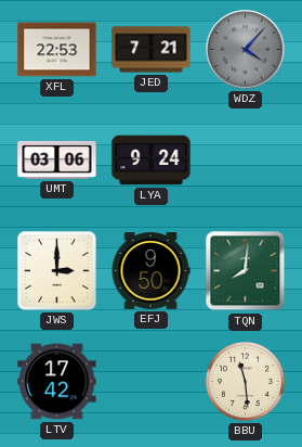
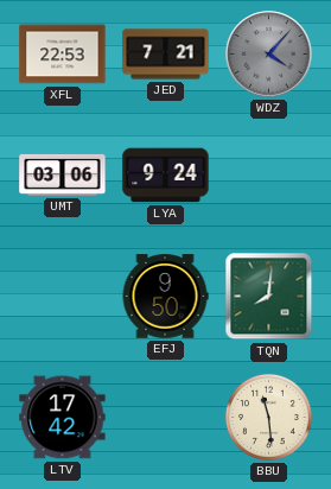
JWS: 3:00 -> none
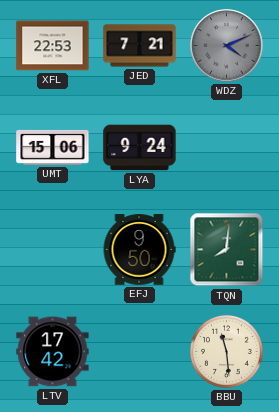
WDZ: 4:07 -> 4:11
UMT: 03:06 -> 15:06
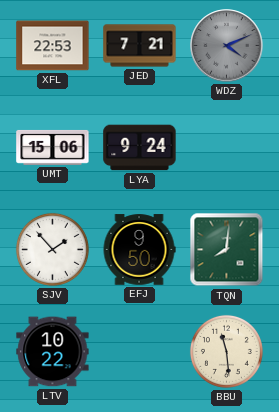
SJV: none -> 1:53
LTV: 17:42 -> 10:22
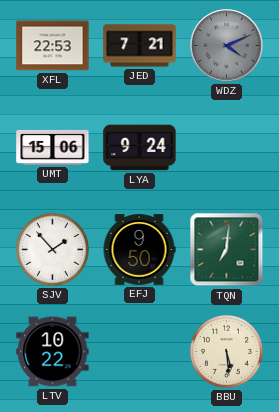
TQN: 8:01 -> 7:01
BBU: 11:29 -> 5:29
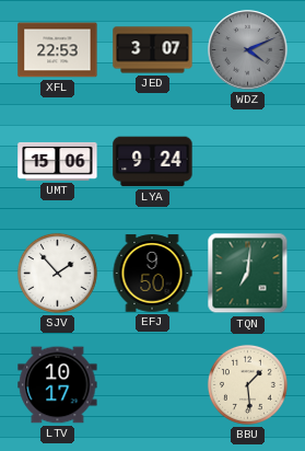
JED: 7:21 -> 3:07
LTV: 10:22 -> 10:17
BBU: 5:29 -> 1:29
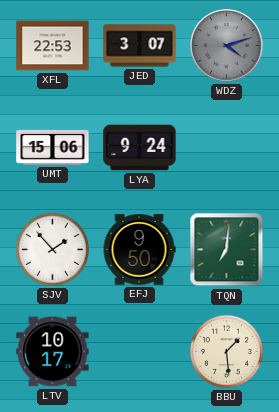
WDZ: 4:11 -> 4:12
